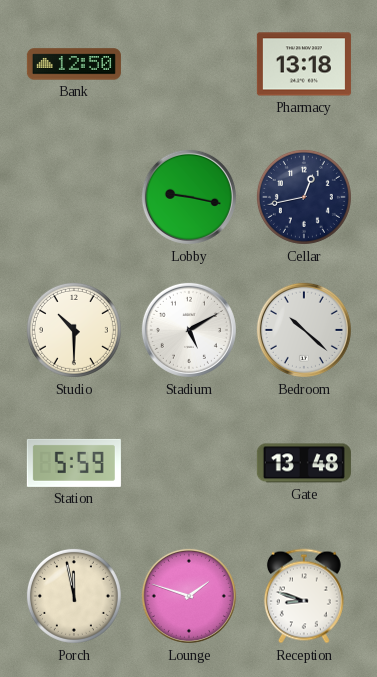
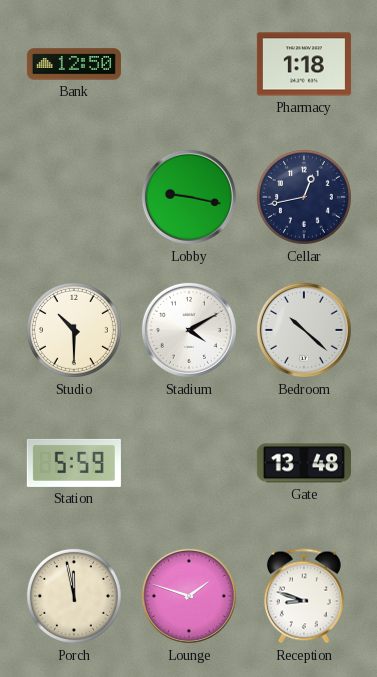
Pharmacy: 13:18 -> 1:18
Stadium: 5:10 -> 4:10
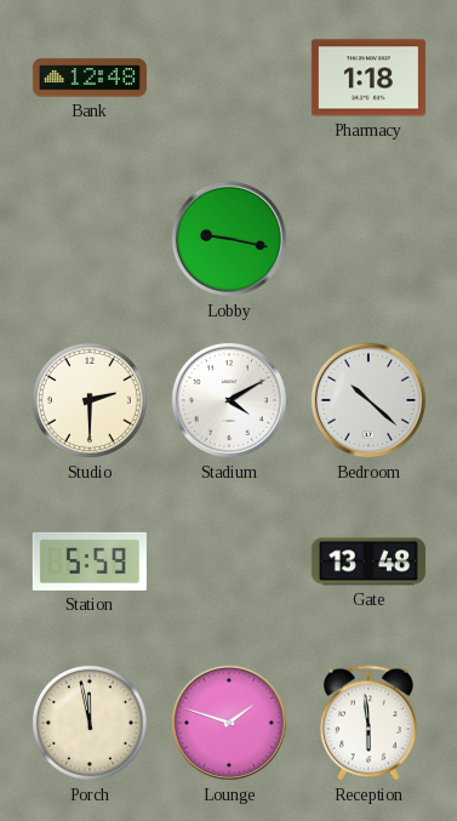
Bank: 12:50 -> 12:48
Cellar: 12:43 -> none
Studio: 10:30 -> 2:30
Reception: 8:48 -> 5:59
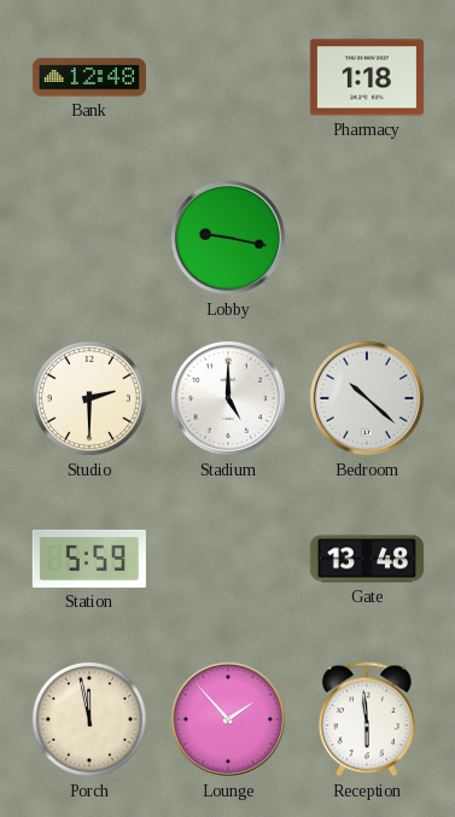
Stadium: 4:10 -> 5:00
Lounge: 1:48 -> 1:53
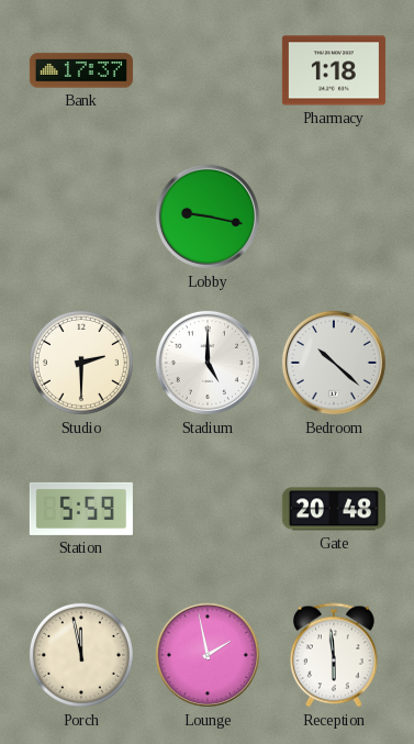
Bank: 12:48 -> 17:37
Gate: 13:48 -> 20:48
Lounge: 1:53 -> 1:58
